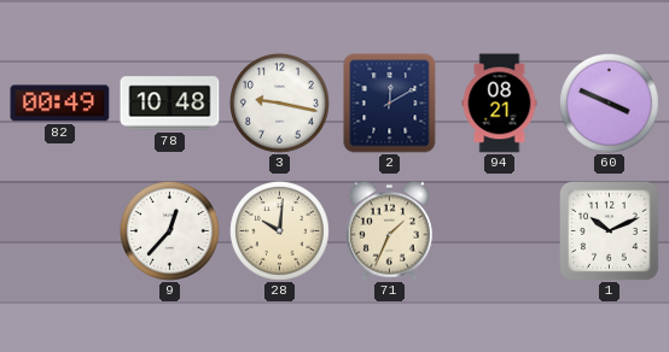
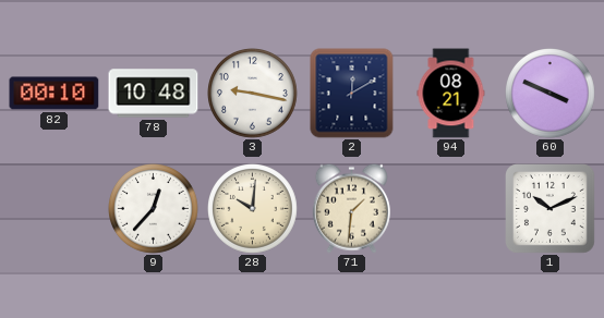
82: 00:49 -> 00:10
71: 1:34 -> 1:31
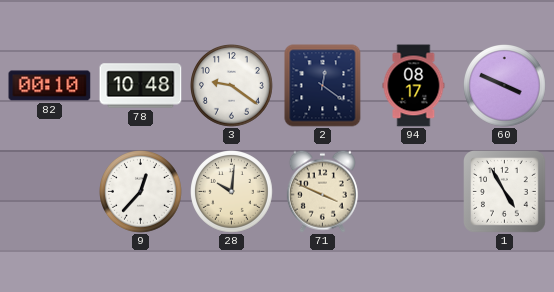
3: 9:17 -> 9:21
2: 12:10 -> 12:21
94: 08:21 -> 08:17
71: 1:31 -> 3:49
1: 10:11 -> 4:55
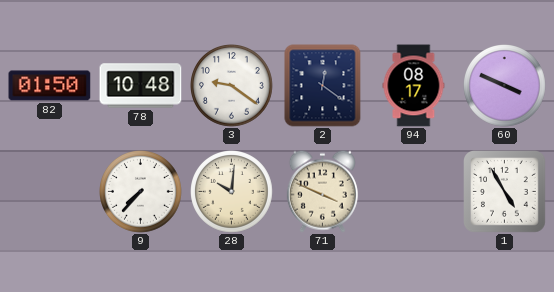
82: 00:10 -> 01:50
9: 12:37 -> 7:37
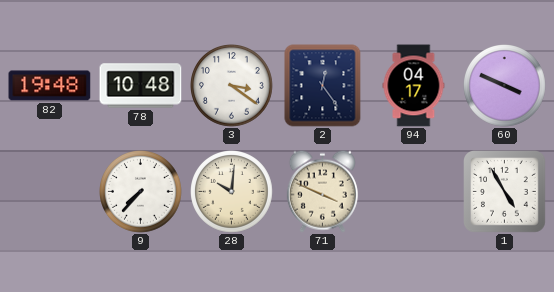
82: 01:50 -> 19:48
3: 9:21 -> 3:21
2: 12:21 -> 12:24
94: 08:17 -> 04:17
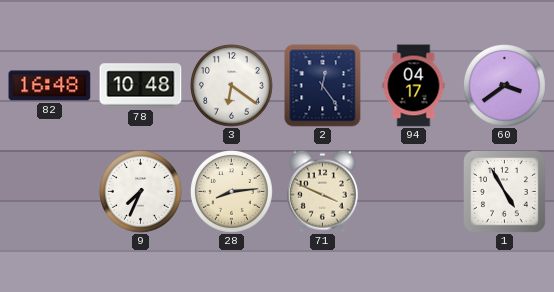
82: 19:48 -> 16:48
3: 3:21 -> 6:21
60: 3:49 -> 3:39
9: 7:37 -> 7:34
28: 10:01 -> 8:14
